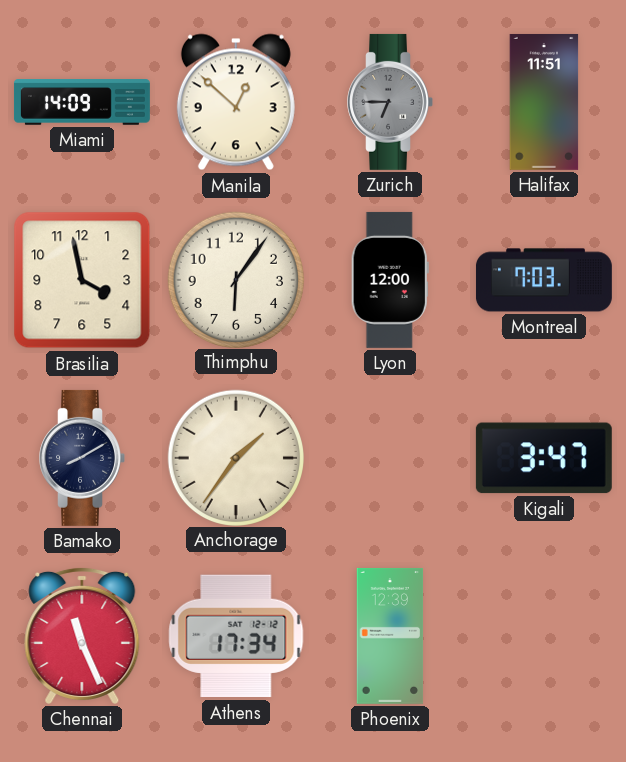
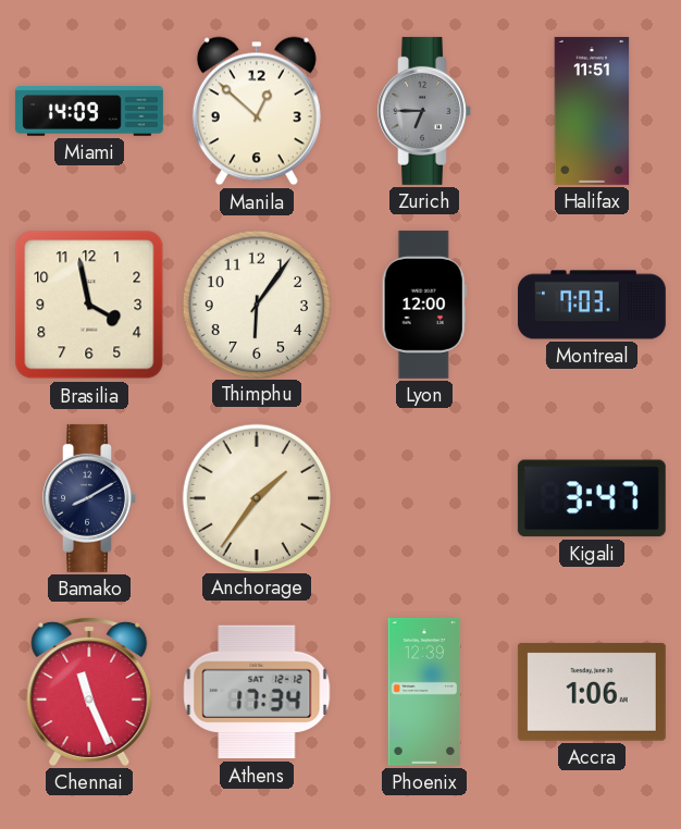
Accra: none -> 1:06
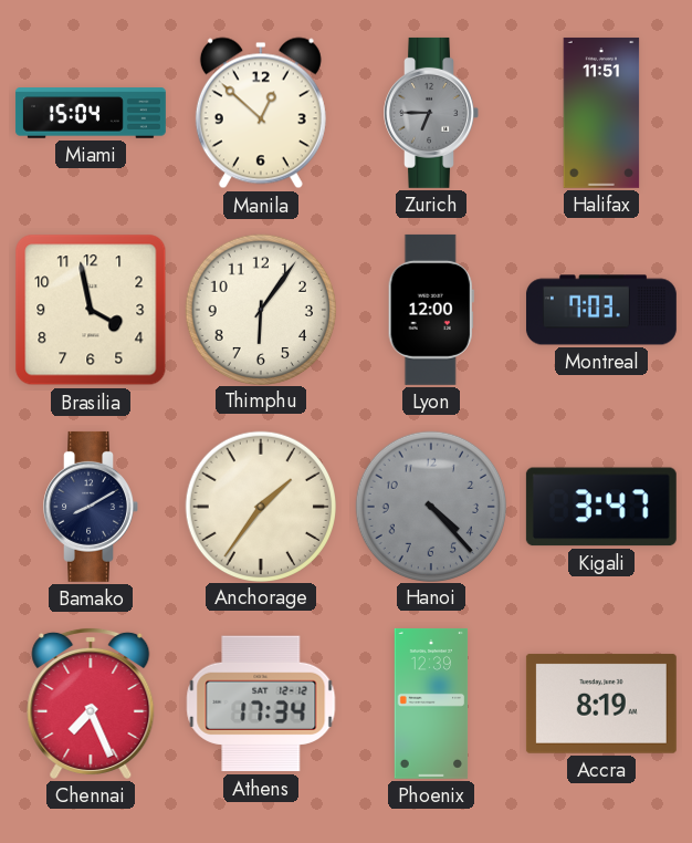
Miami: 14:09 -> 15:04
Hanoi: none -> 4:23
Chennai: 11:26 -> 7:26
Accra: 1:06 -> 8:19
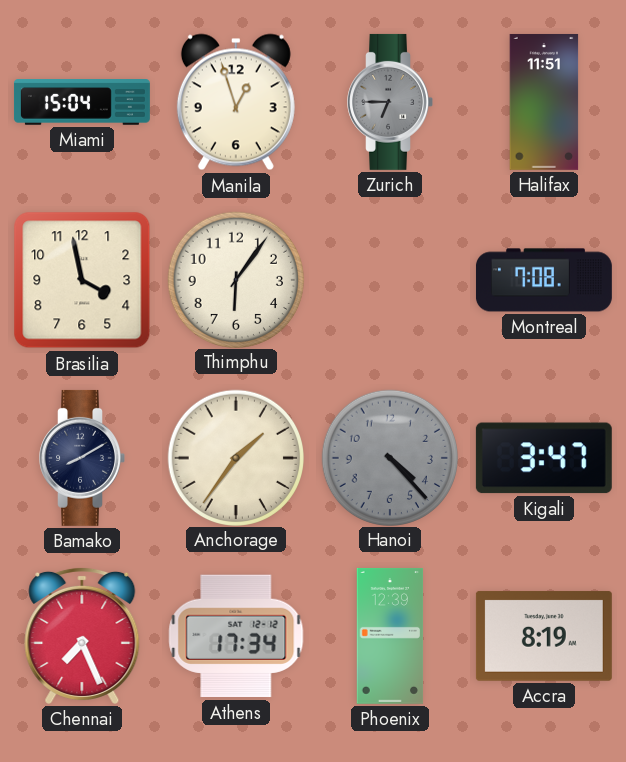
Manila: 12:52 -> 12:57
Lyon: 12:00 -> none
Montreal: 7:03 -> 7:08
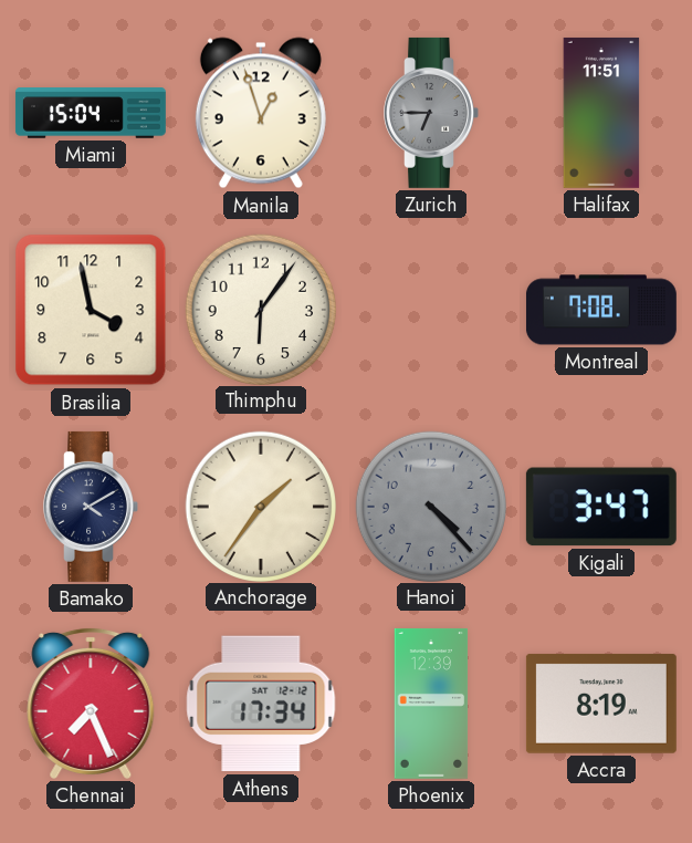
Bamako: 8:10 -> 4:10
